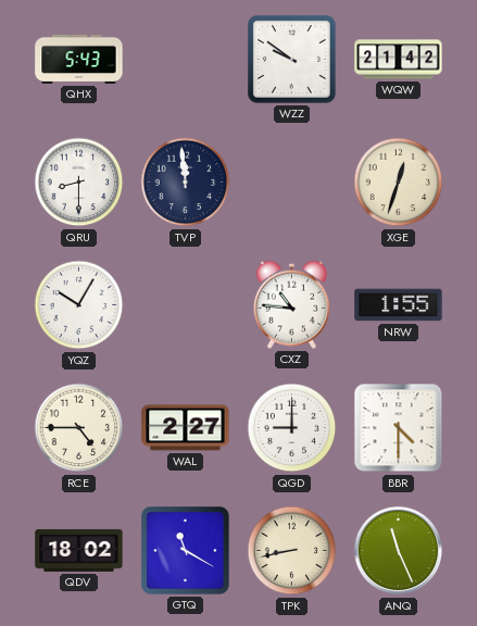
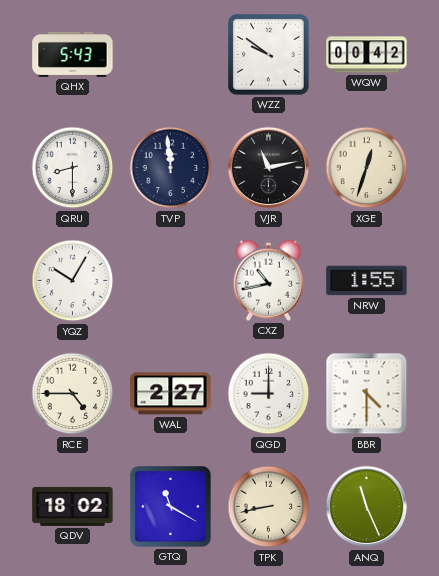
WQW: 21:42 -> 00:42
VJR: none -> 11:13
CXZ: 10:46 -> 10:43
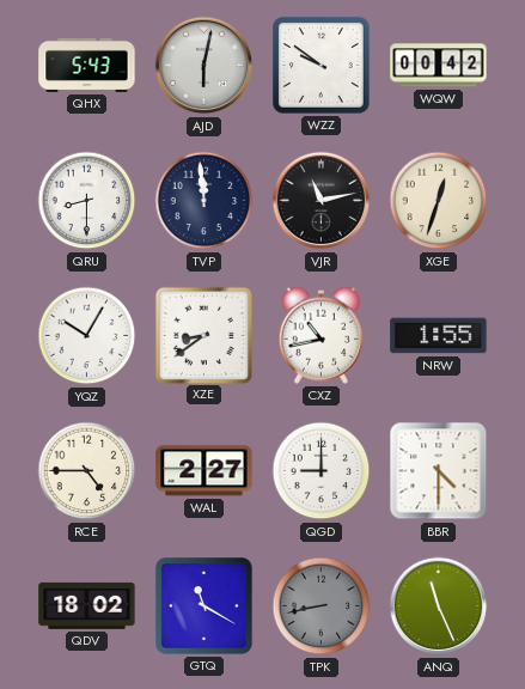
AJD: none -> 6:02
XZE: none -> 8:39
TPK dial: cream -> grey
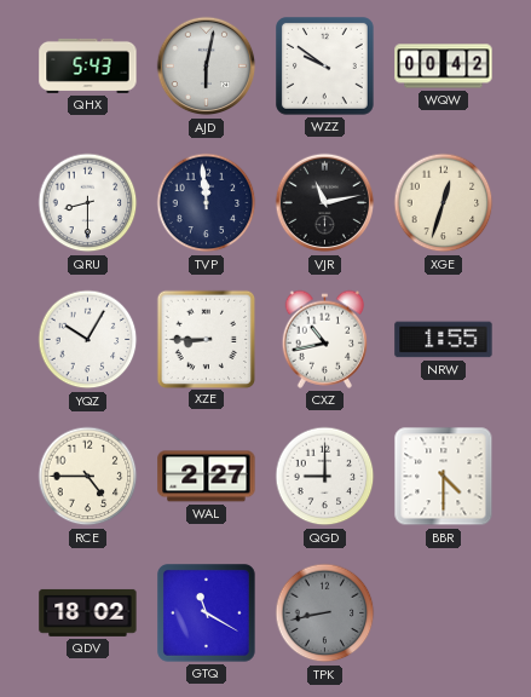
XZE: 8:39 -> 8:45
ANQ: 11:26 -> none
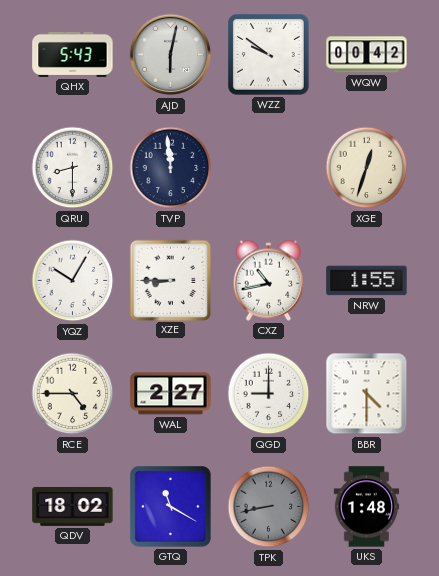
VJR: 11:13 -> none
UKS: none -> 1:48
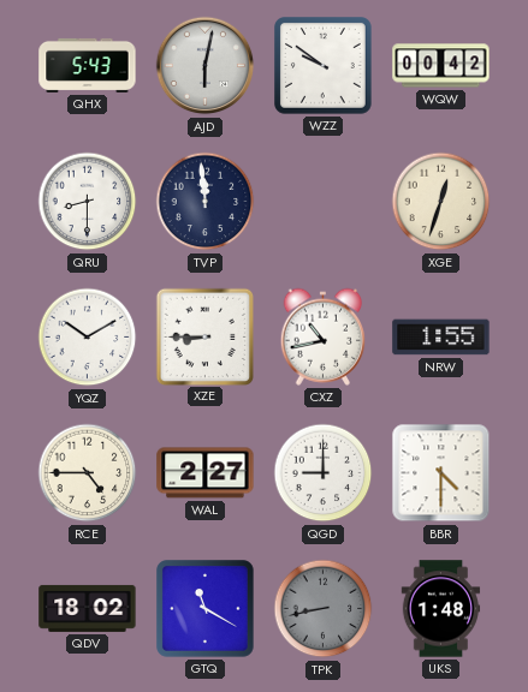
YQZ: 10:05 -> 10:10
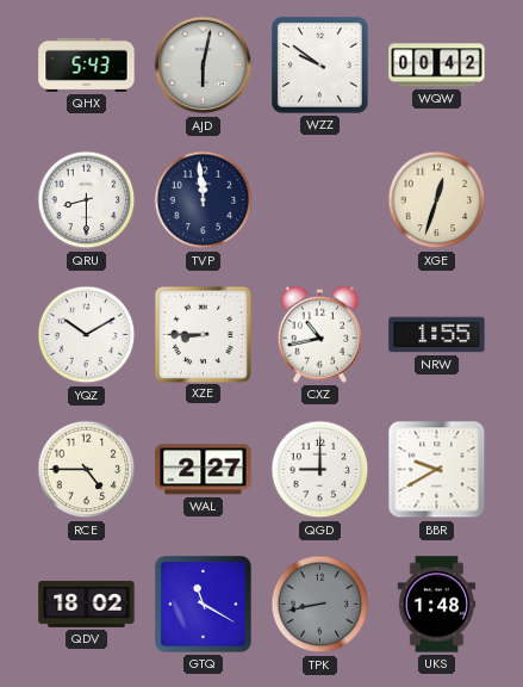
BBR: 4:30 -> 9:40
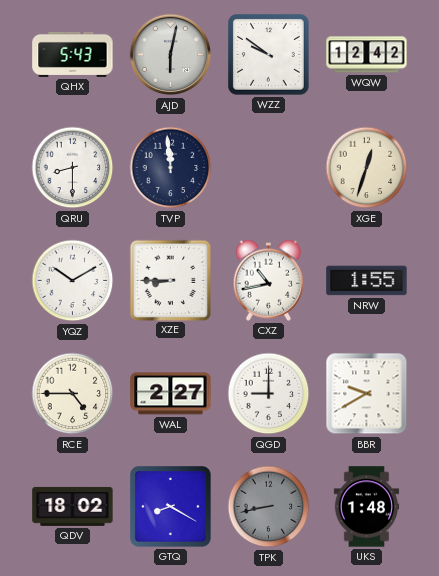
WQW: 00:42 -> 12:42
GTQ: 11:20 -> 8:20
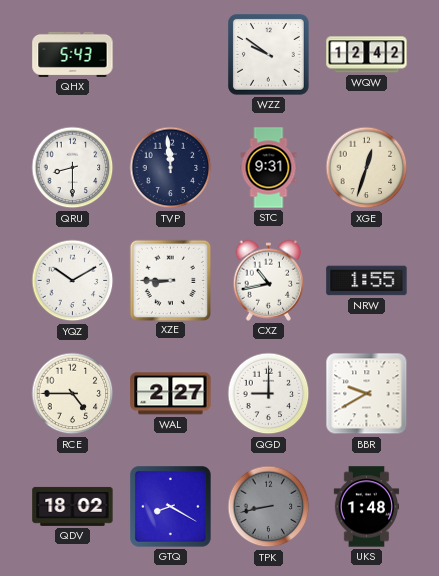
AJD: 6:02 -> none
STC: none -> 9:31
